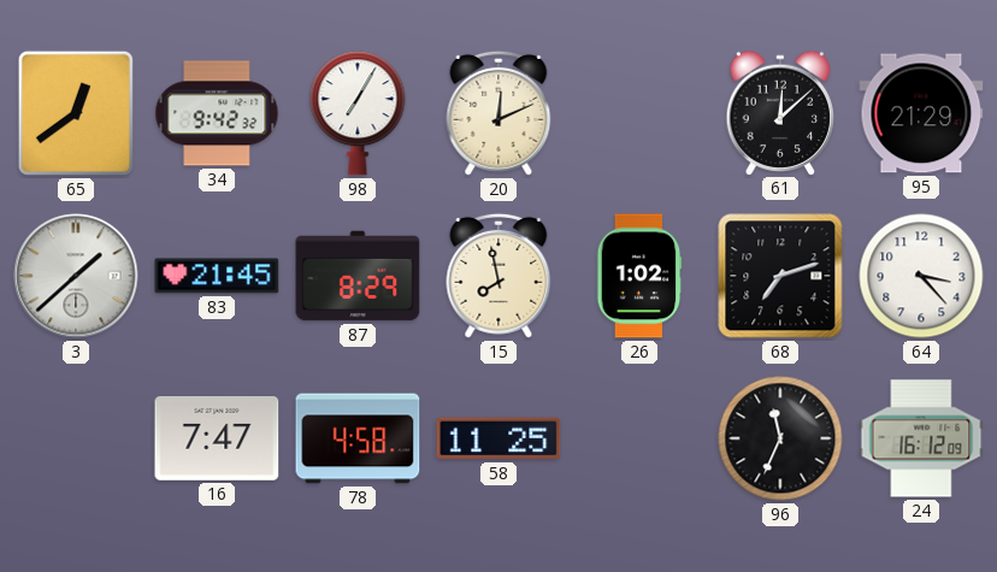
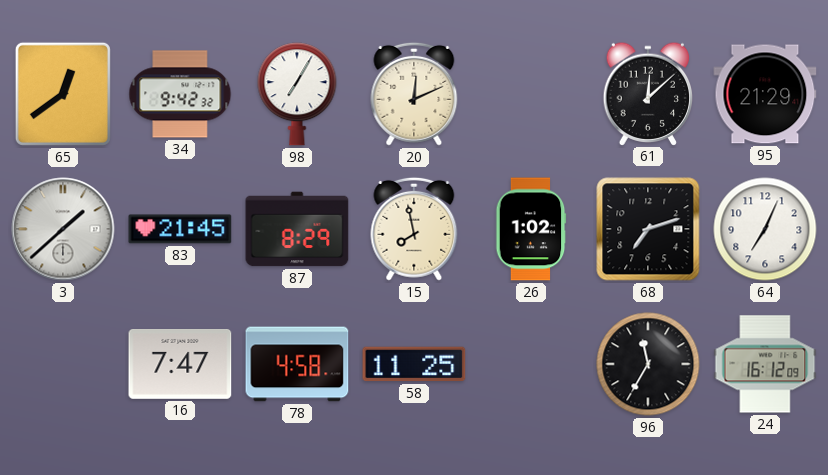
64: 3:23 -> 7:04
96: 11:34 -> 11:35
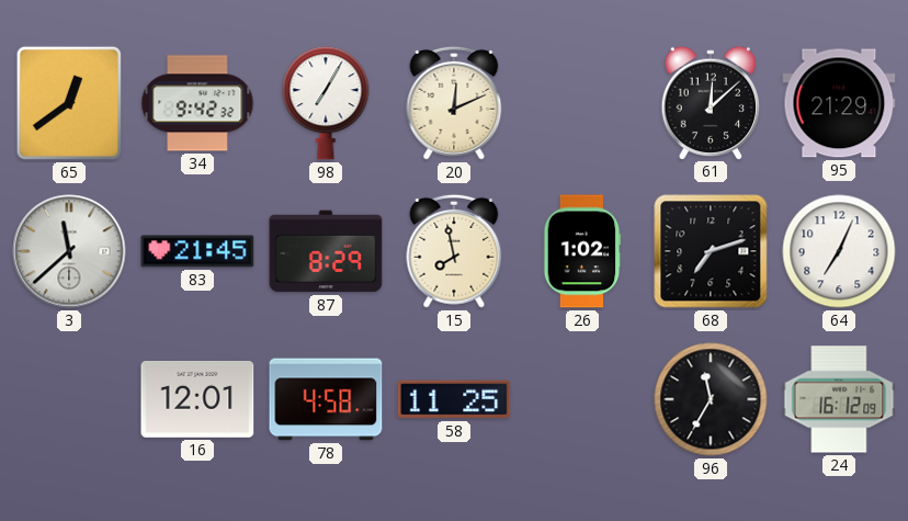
3: 1:38 -> 11:38
16: 7:47 -> 12:01
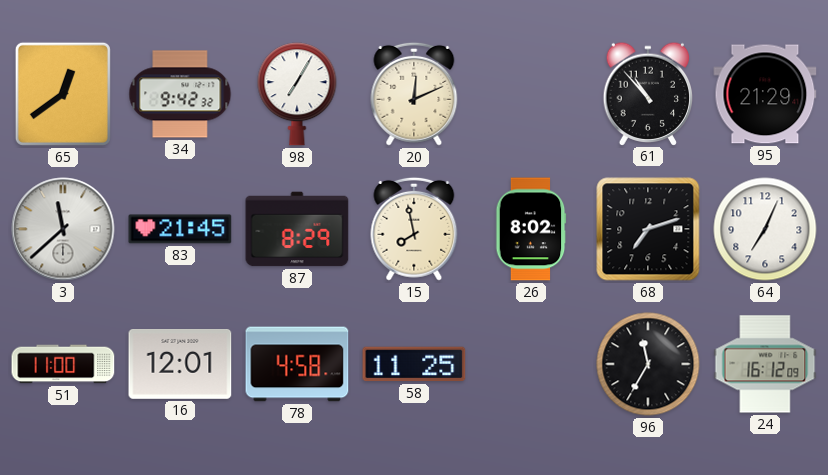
61: 12:08 -> 10:53
26: 1:02 -> 8:02
51: none -> 11:00
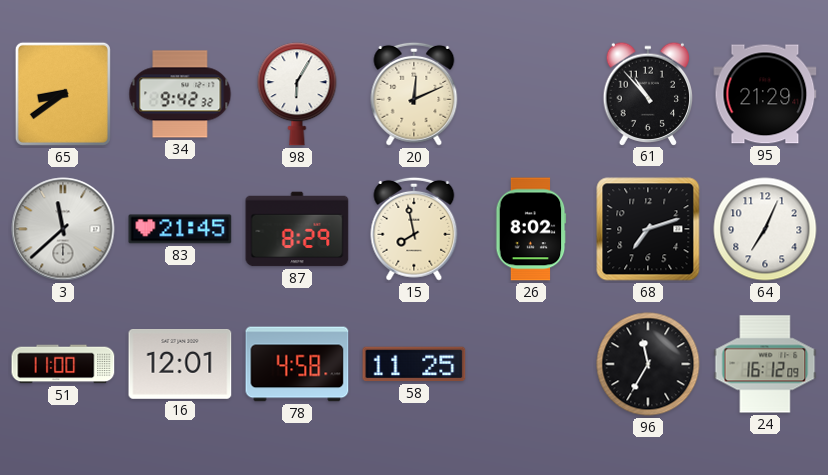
65: 12:39 -> 8:39
98: 7:05 -> 6:05
